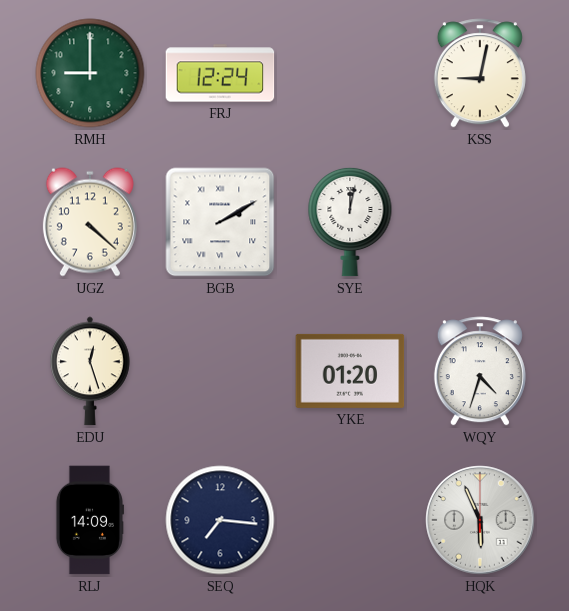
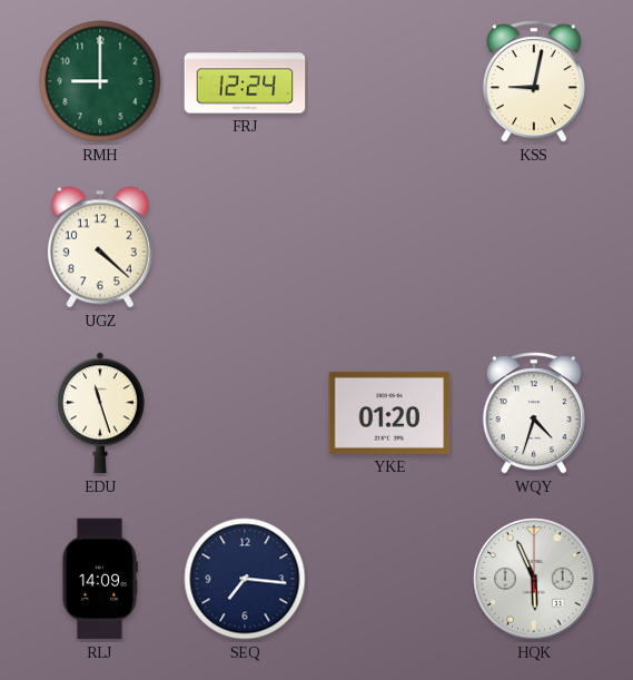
BGB: 2:10 -> none
SYE: 12:02 -> none
EDU: 12:27 -> 11:27
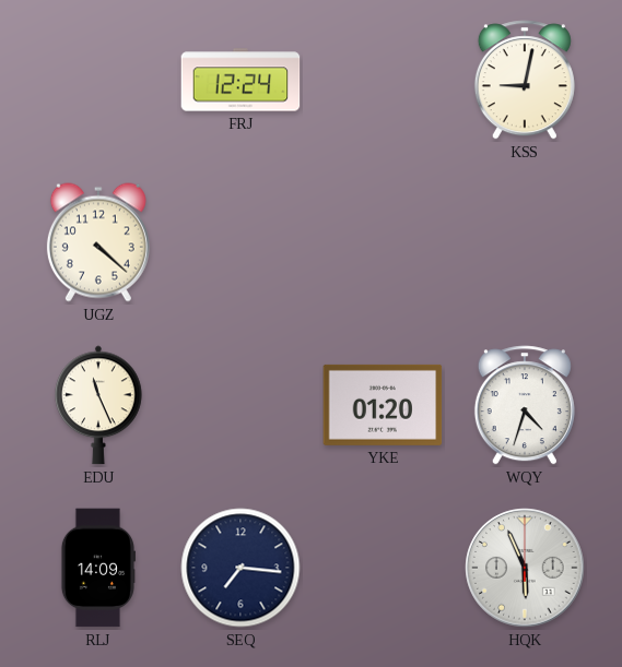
RMH: 9:00 -> none
EDU: 11:27 -> 11:26
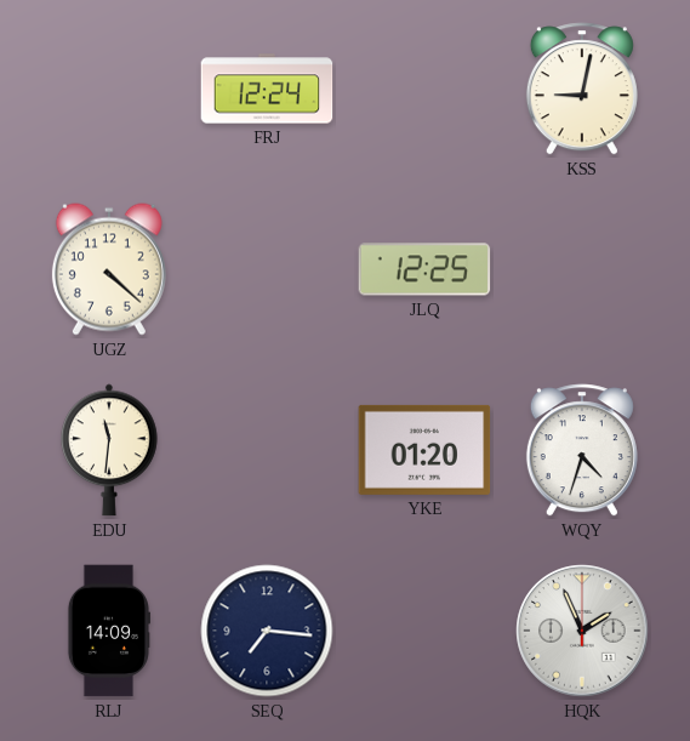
JLQ: none -> 12:25
EDU: 11:26 -> 11:31
HQK: 5:56 -> 1:56
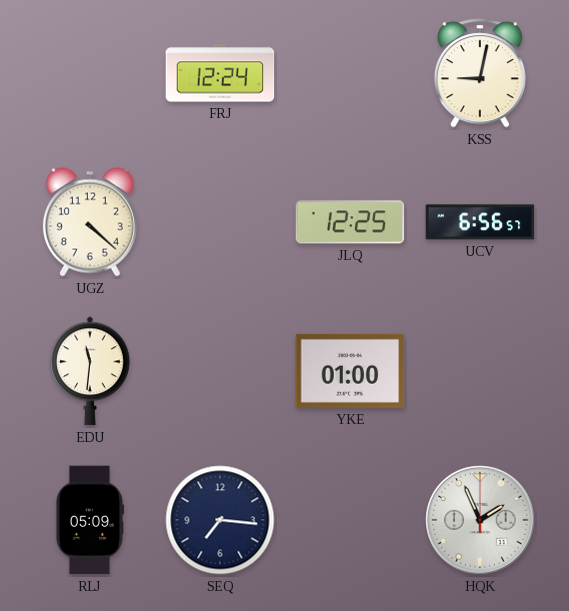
UCV: none -> 6:56
YKE: 01:20 -> 01:00
WQY: 4:33 -> none
RLJ: 14:09 -> 05:09
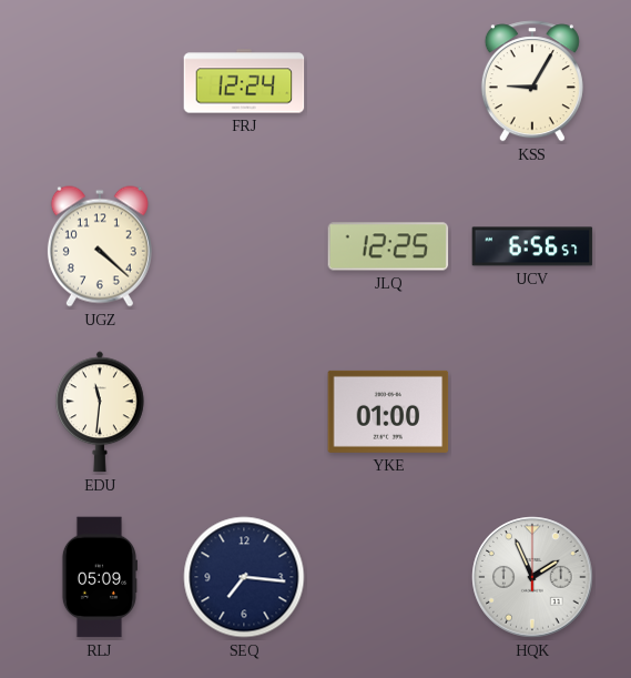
KSS: 9:02 -> 9:05
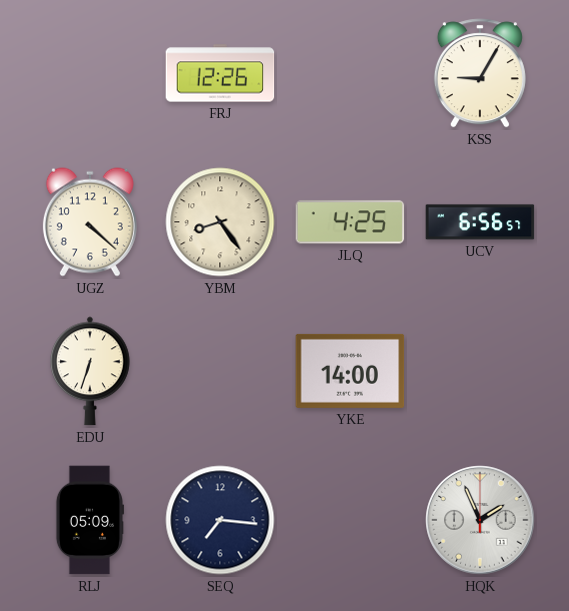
FRJ: 12:24 -> 12:26
YBM: none -> 8:24
JLQ: 12:25 -> 4:25
EDU: 11:31 -> 6:33
YKE: 01:00 -> 14:00
